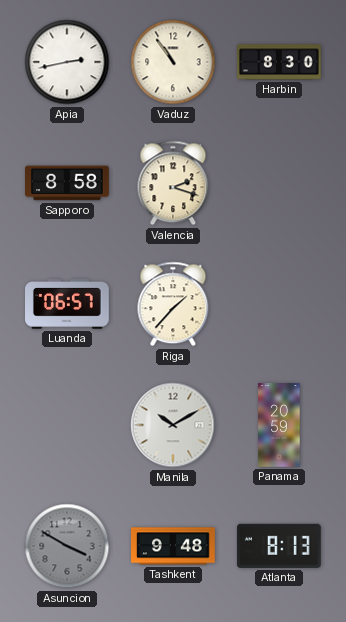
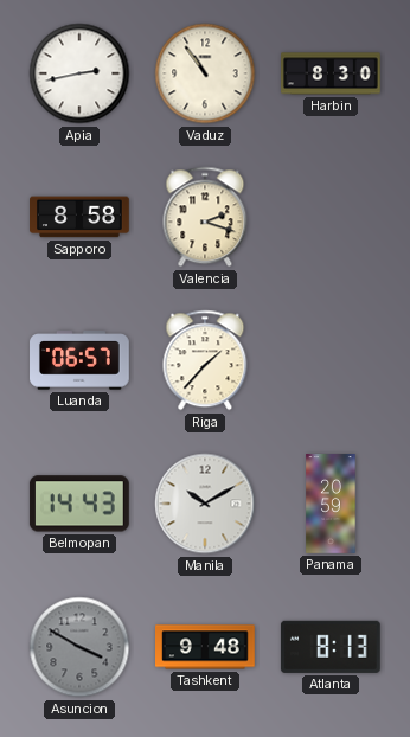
Belmopan: none -> 14:43
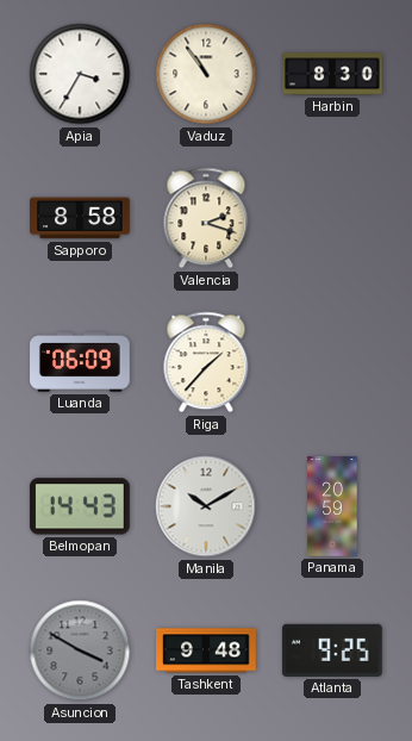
Apia: 2:43 -> 3:35
Luanda: 06:57 -> 06:09
Atlanta: 8:13 -> 9:25
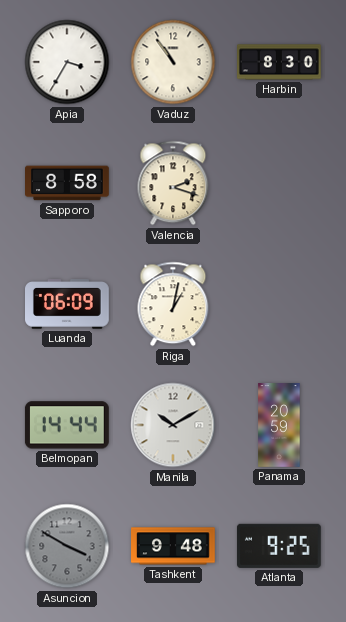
Riga: 1:37 -> 1:02
Belmopan: 14:43 -> 14:44
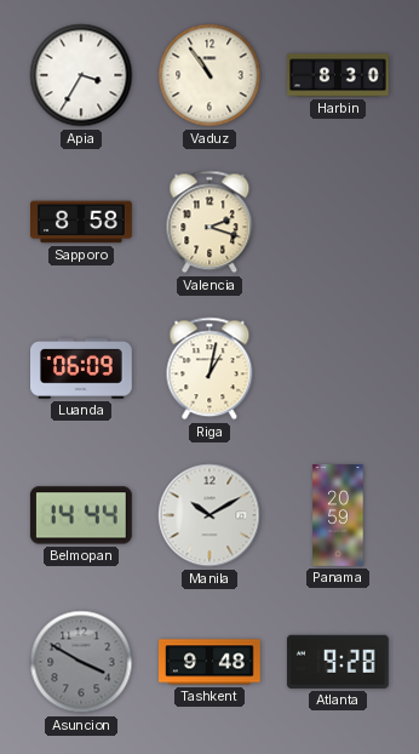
Atlanta: 9:25 -> 9:28
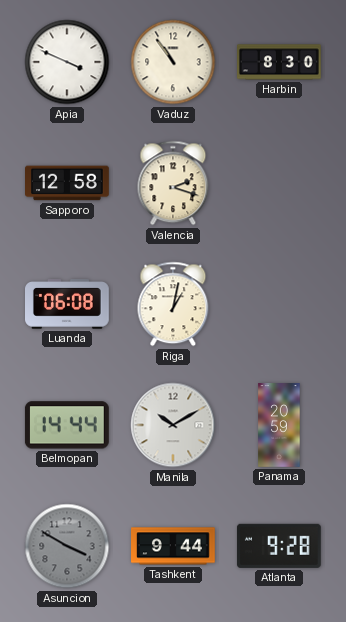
Apia: 3:35 -> 3:49
Sapporo: 8:58 -> 12:58
Luanda: 06:09 -> 06:08
Tashkent: 9:48 -> 9:44
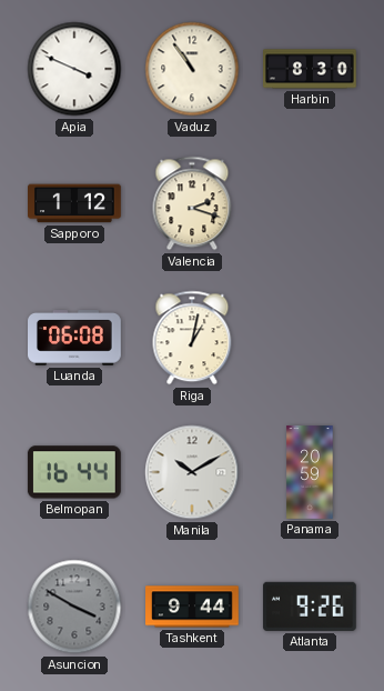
Sapporo: 12:58 -> 1:12
Belmopan: 14:44 -> 16:44
Atlanta: 9:28 -> 9:26
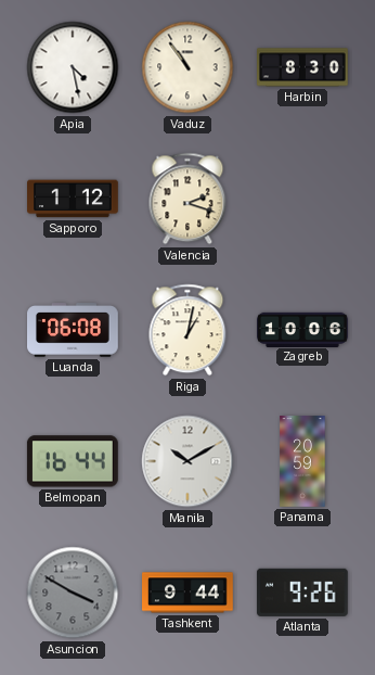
Apia: 3:49 -> 4:28
Zagreb: none -> 10:06
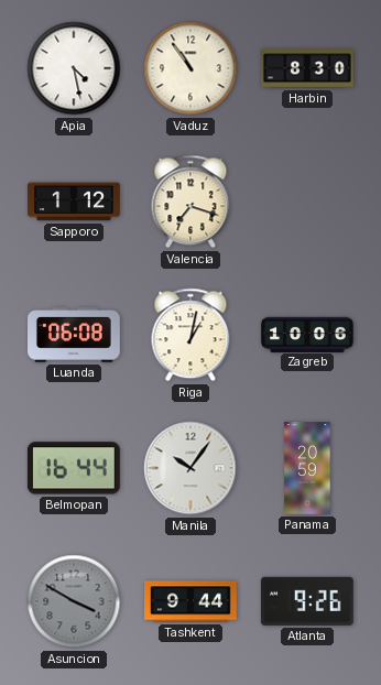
Valencia: 2:18 -> 7:18
Manila: 10:10 -> 10:06
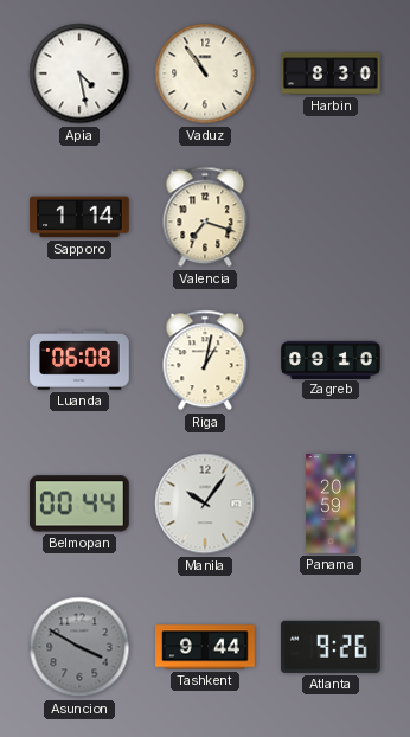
Sapporo: 1:12 -> 1:14
Zagreb: 10:06 -> 09:10
Belmopan: 16:44 -> 00:44
